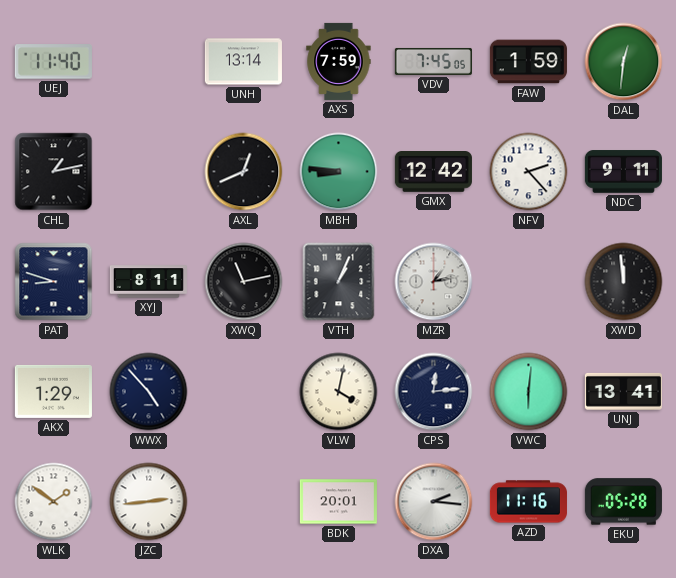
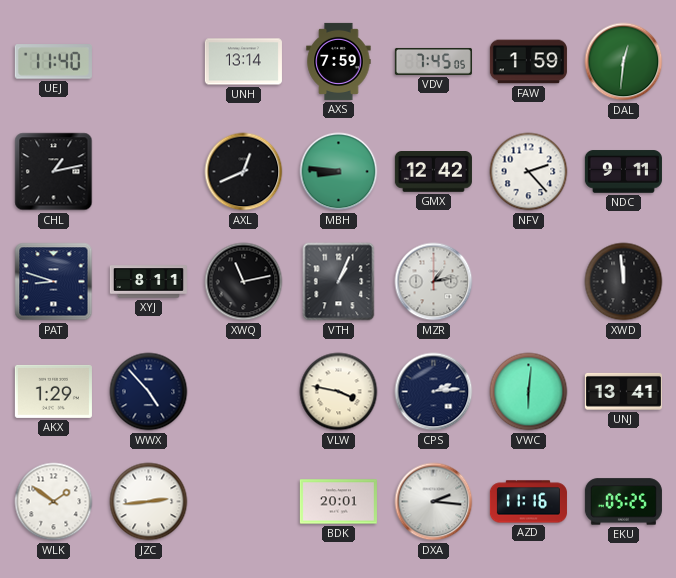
VLW: 4:02 -> 3:47
CPS: 12:14 -> 2:14
EKU: 05:28 -> 05:25
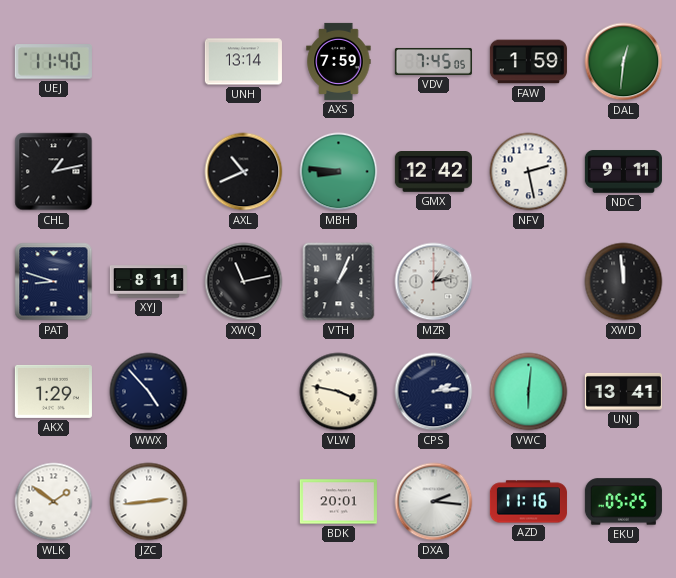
AXL: 12:41 -> 10:41
NFV: 2:23 -> 2:28
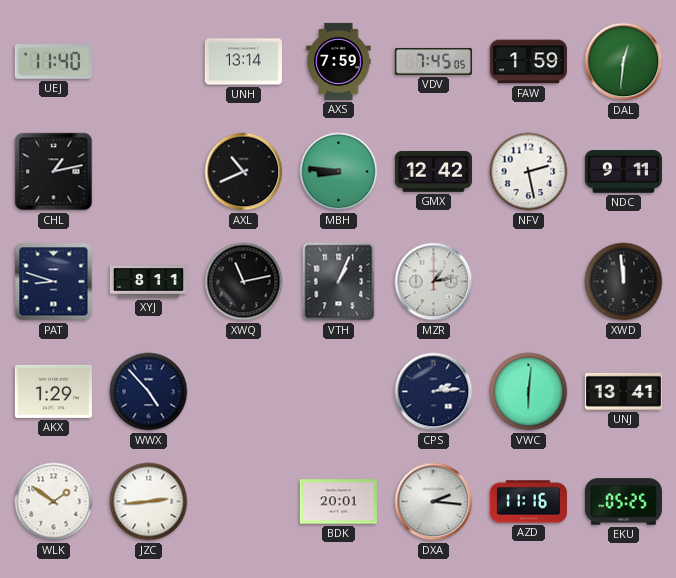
VLW: 3:47 -> none
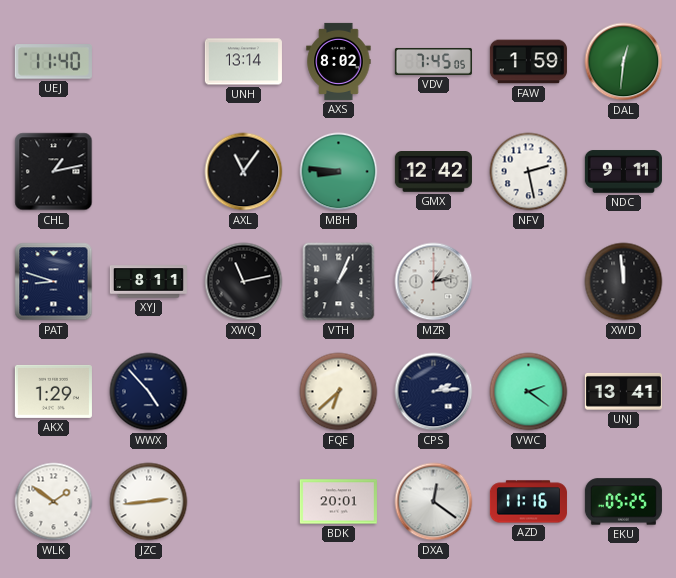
AXS: 7:59 -> 8:02
AXL: 10:41 -> 11:06
FQE: none -> 6:38
VWC: 6:01 -> 2:21
DXA: 2:16 -> 12:21
